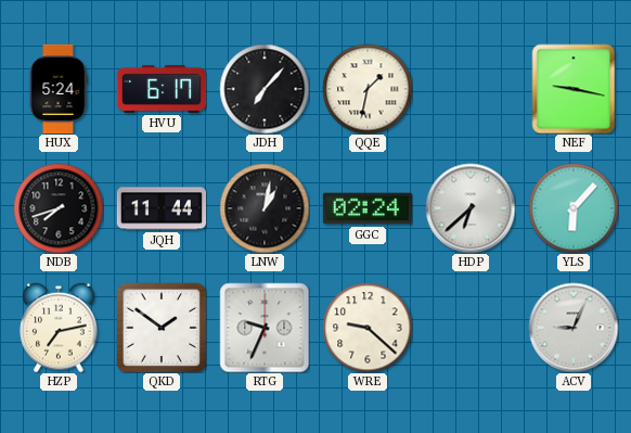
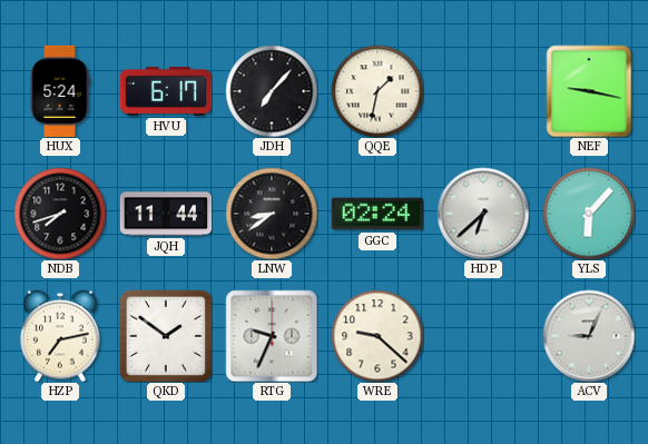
LNW: 1:02 -> 8:39
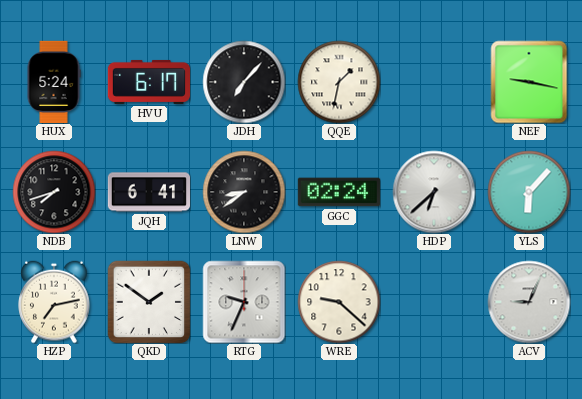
JQH: 11:44 -> 6:41
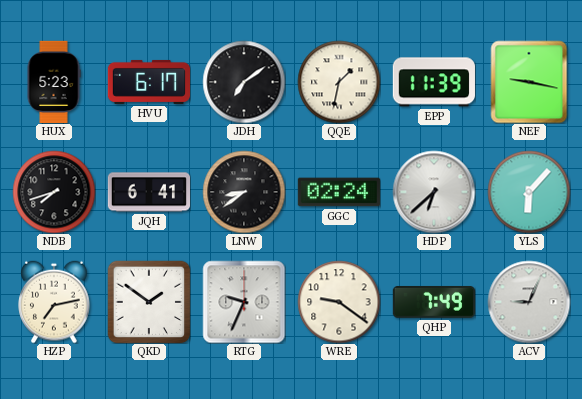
HUX: 5:24 -> 5:23
JDH: 7:07 -> 7:09
EPP: none -> 11:39
WRE: 9:22 -> 9:21
QHP: none -> 7:49
